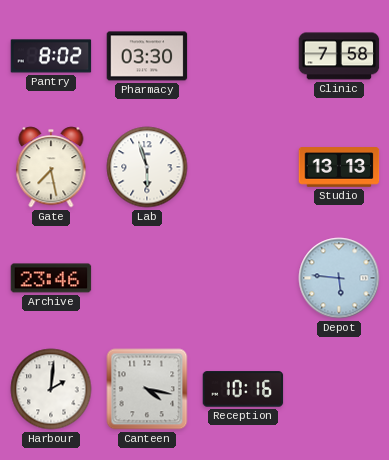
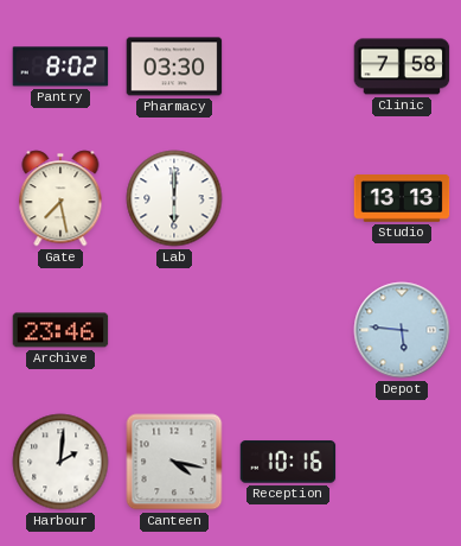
Lab: 5:57 -> 6:00
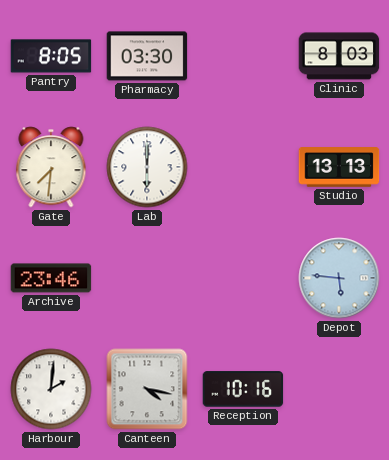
Pantry: 8:02 -> 8:05
Clinic: 7:58 -> 8:03
Gate: 7:28 -> 7:31
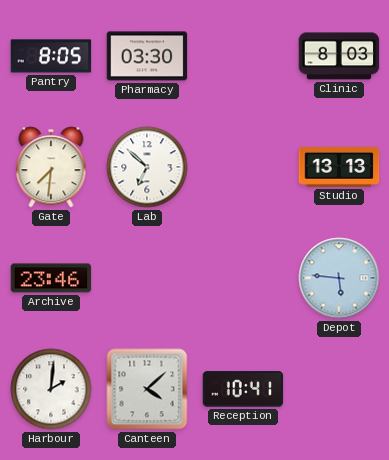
Lab: 6:00 -> 6:52
Canteen: 4:17 -> 4:08
Reception: 10:16 -> 10:41
